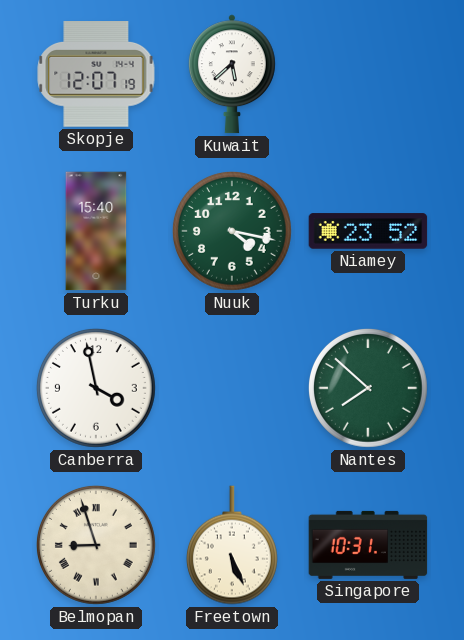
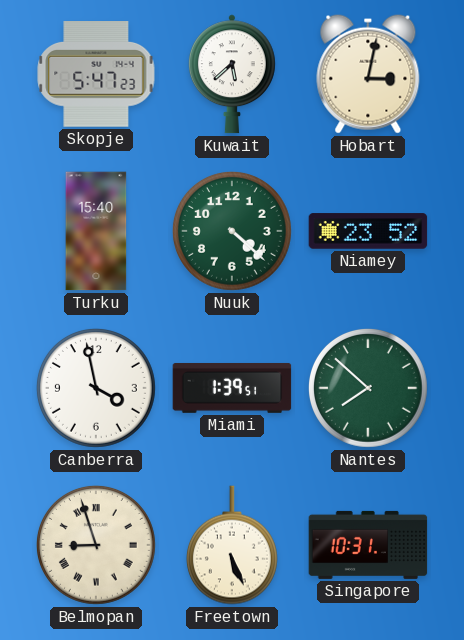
Skopje: 12:07 -> 5:47
Hobart: none -> 3:02
Nuuk: 4:17 -> 4:22
Miami: none -> 1:39
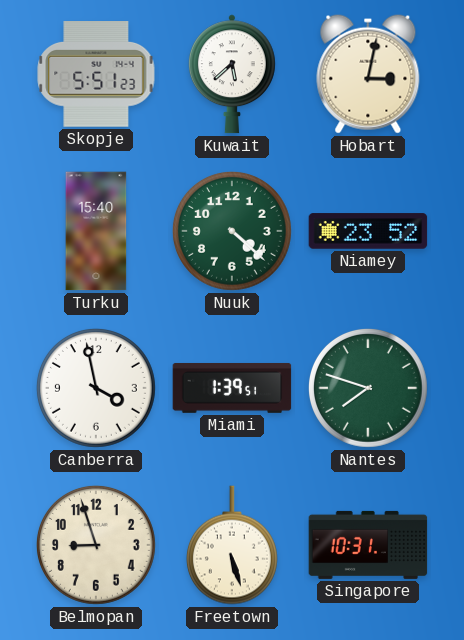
Skopje: 5:47 -> 5:51
Nantes: 7:52 -> 7:48
Belmopan numerals: Roman -> Arabic
Freetown: 5:26 -> 5:27
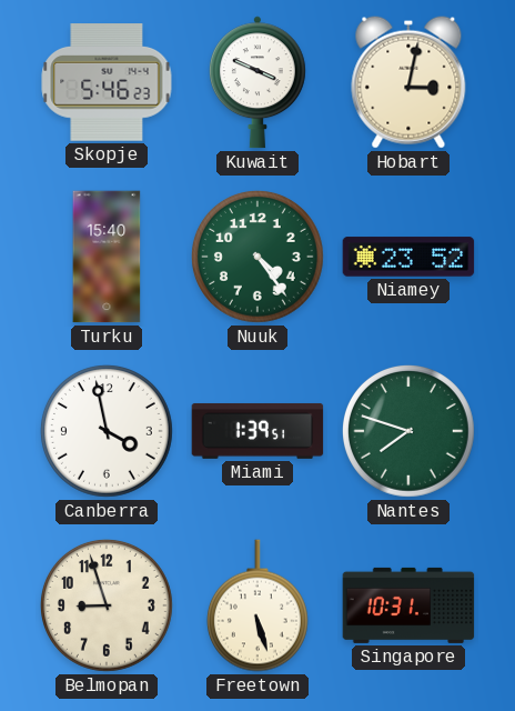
Skopje: 5:51 -> 5:46
Kuwait: 5:38 -> 3:49
Nuuk: 4:22 -> 4:24
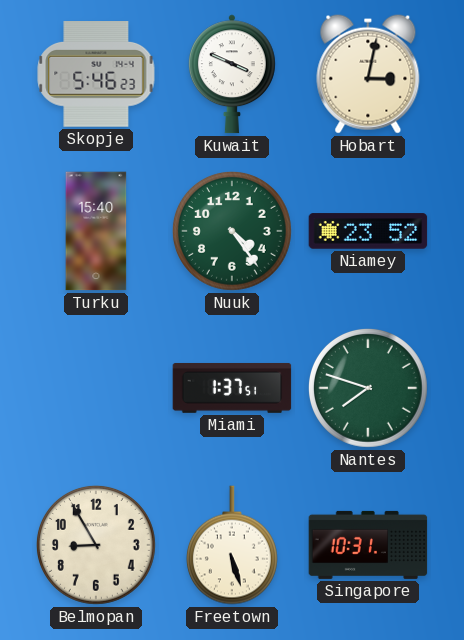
Canberra: 3:58 -> none
Miami: 1:39 -> 1:37
Belmopan: 8:57 -> 8:55
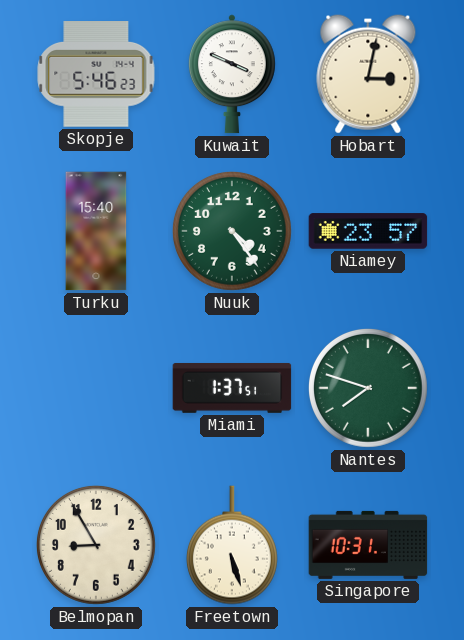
Niamey: 23:52 -> 23:57
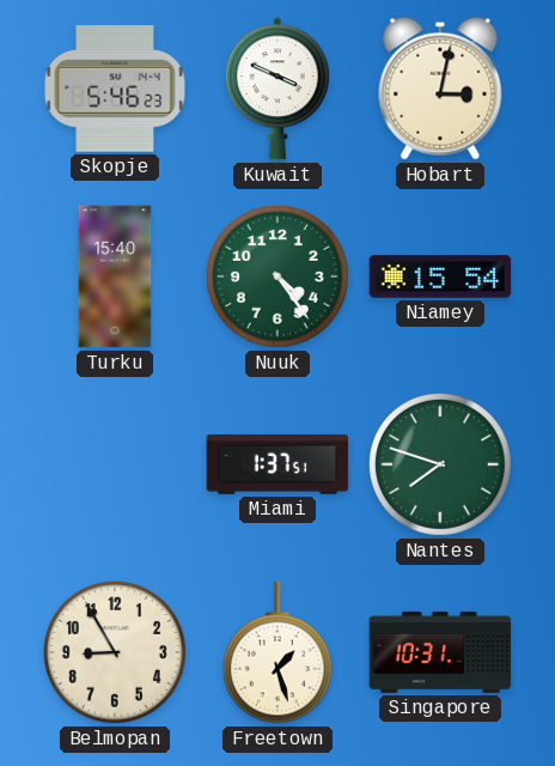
Niamey: 23:57 -> 15:54
Freetown: 5:27 -> 1:27
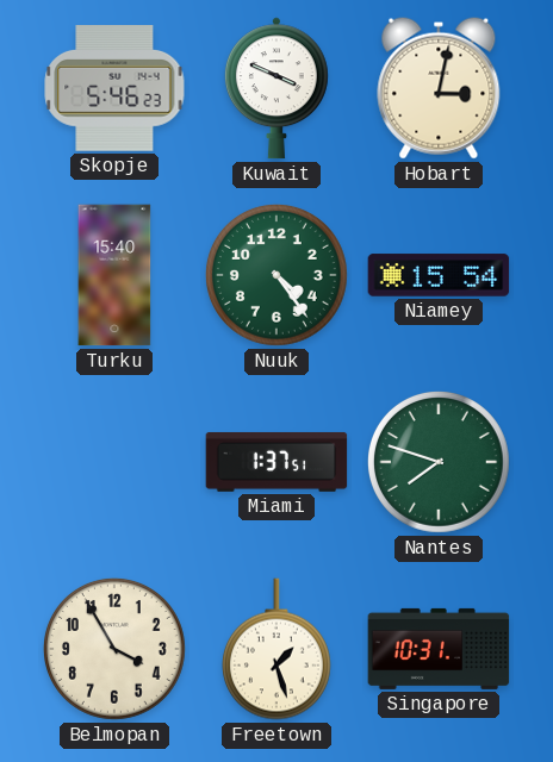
Belmopan: 8:55 -> 3:55
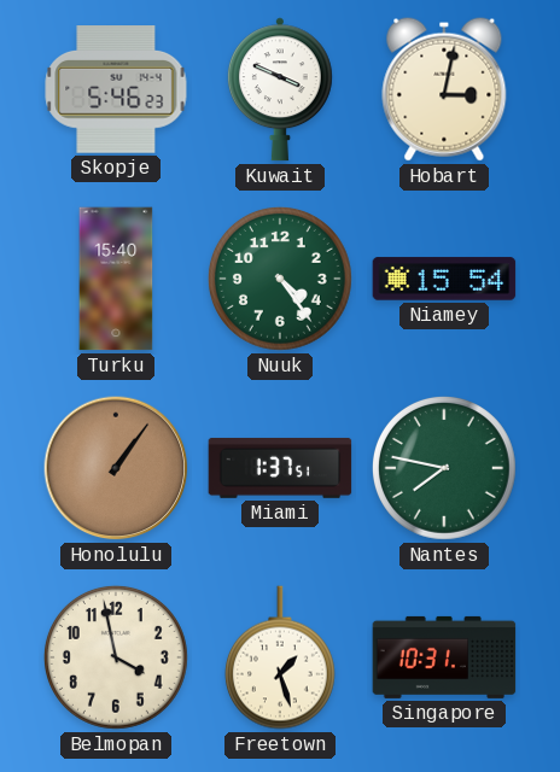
Honolulu: none -> 1:06
Nantes: 7:48 -> 7:47
Belmopan: 3:55 -> 3:58
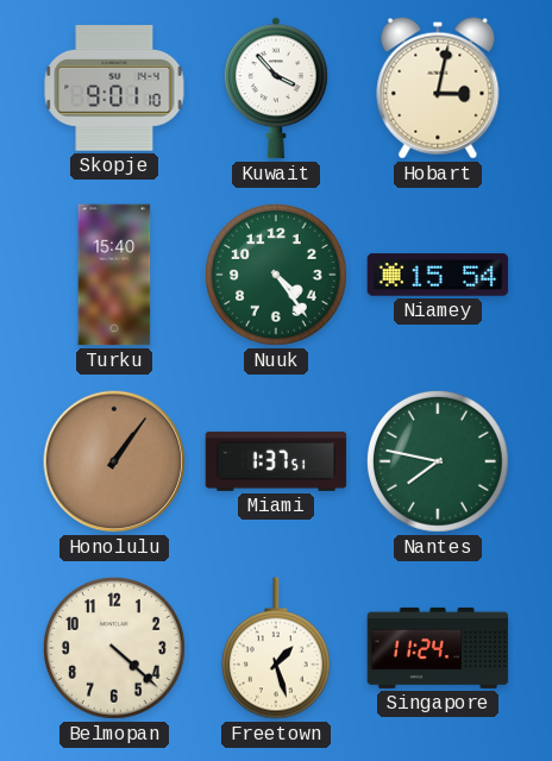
Skopje: 5:46 -> 9:01
Kuwait: 3:49 -> 3:53
Belmopan: 3:58 -> 4:22
Singapore: 10:31 -> 11:24
